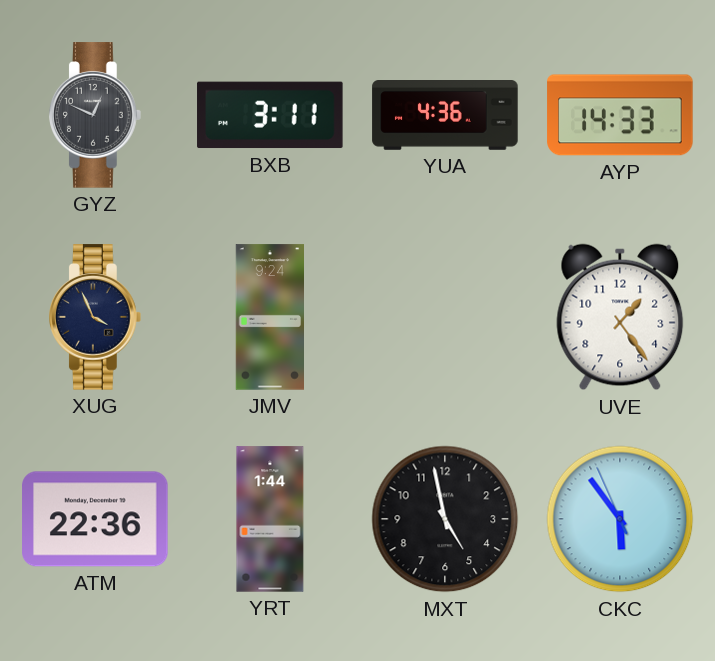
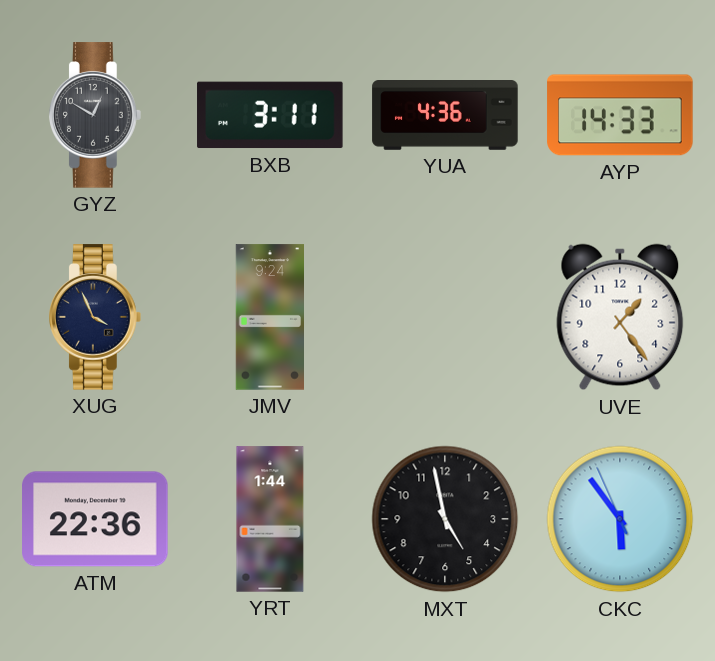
GYZ: 12:49 -> 12:50
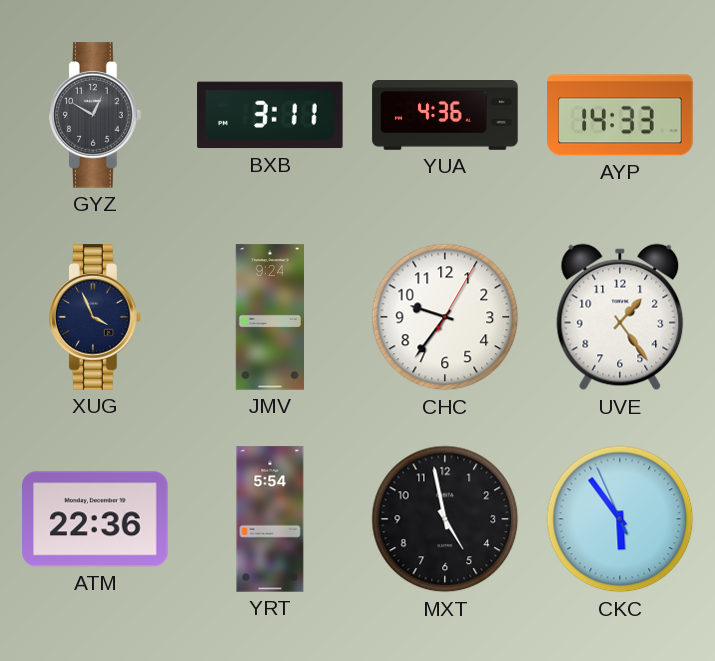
CHC: none -> 9:36
YRT: 1:44 -> 5:54
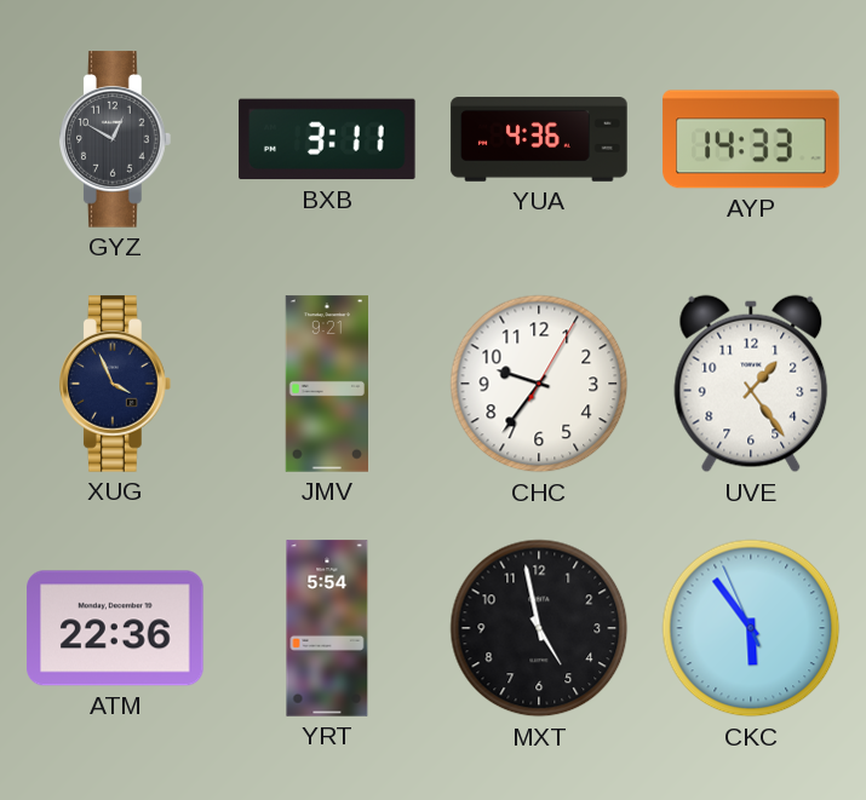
JMV: 9:24 -> 9:21
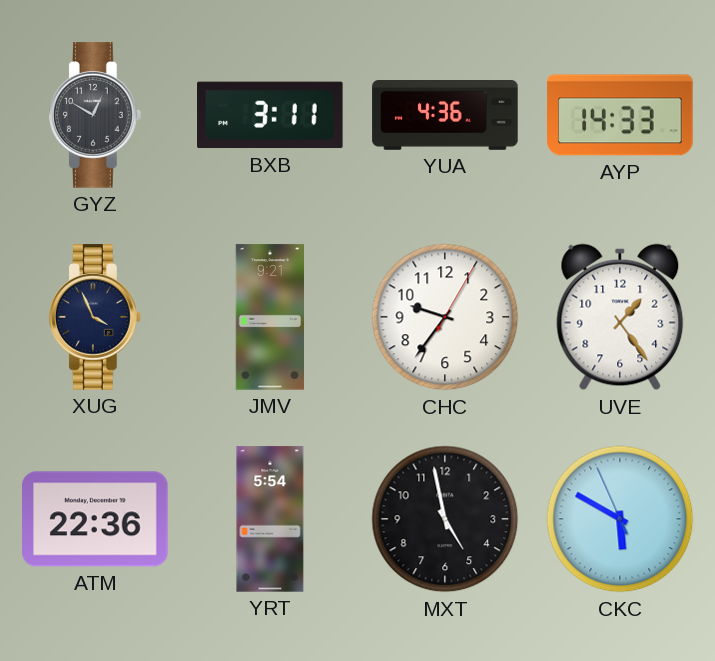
CKC: 5:53 -> 5:49
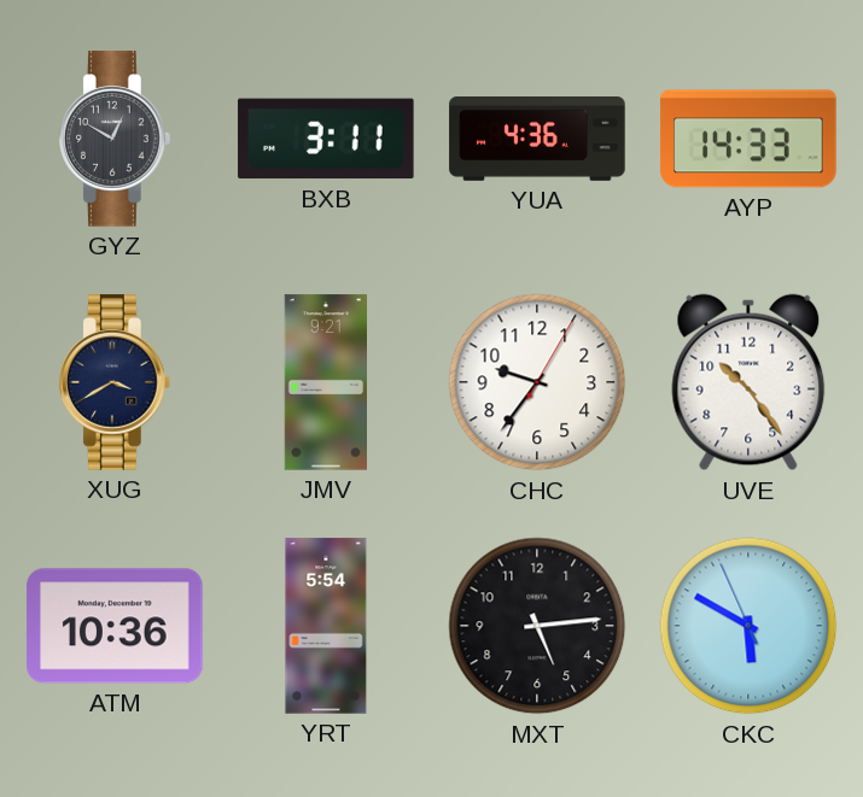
XUG: 3:56 -> 3:40
UVE: 1:24 -> 10:24
ATM: 22:36 -> 10:36
MXT: 4:58 -> 5:14
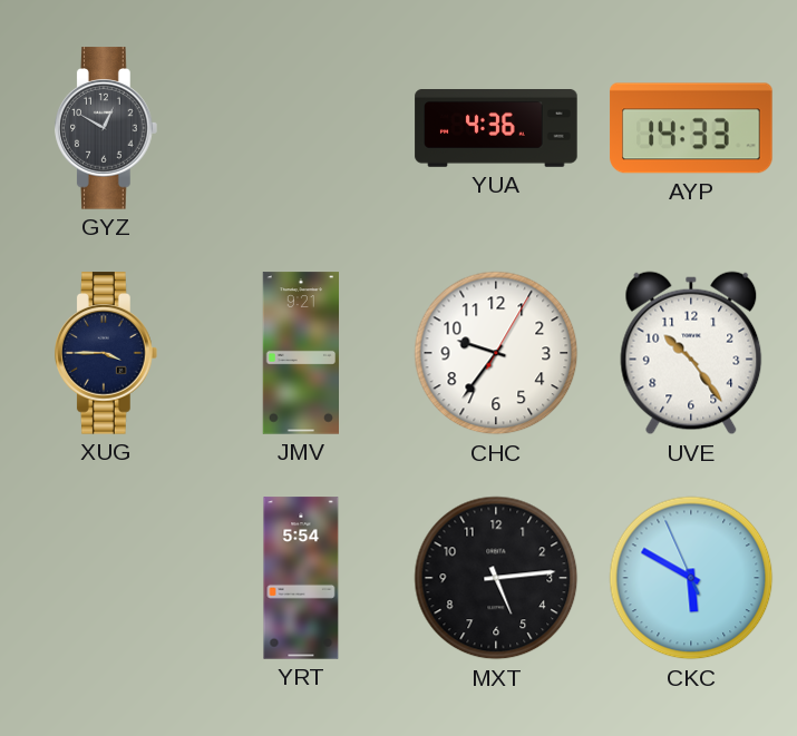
BXB: 3:11 -> none
XUG: 3:40 -> 3:45
ATM: 10:36 -> none
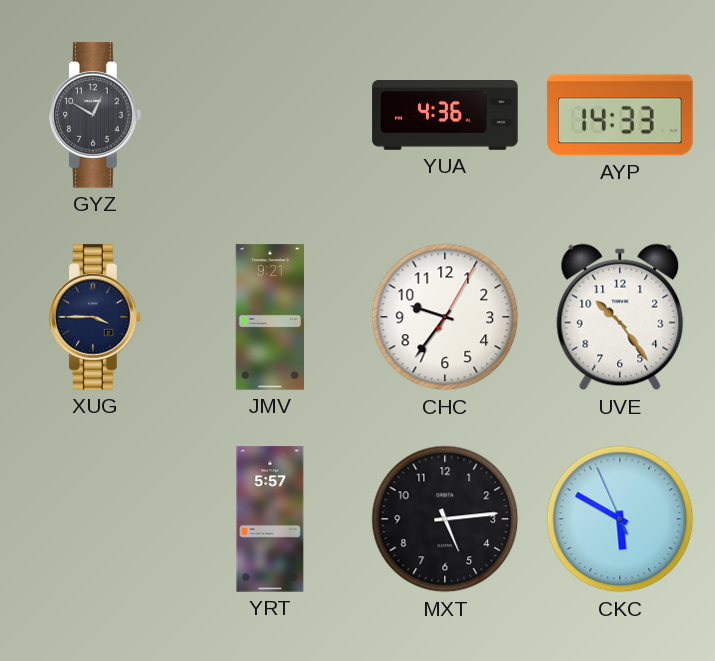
YRT: 5:54 -> 5:57
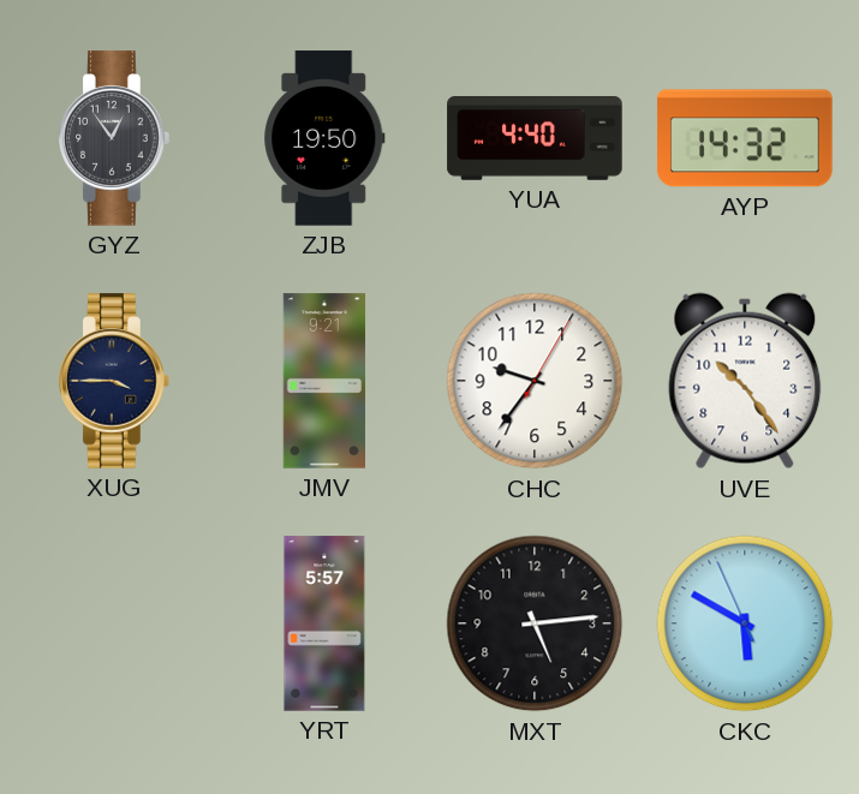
GYZ: 12:50 -> 12:54
ZJB: none -> 19:50
YUA: 4:36 -> 4:40
AYP: 14:33 -> 14:32
